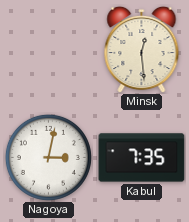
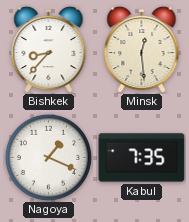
Bishkek: none -> 8:37
Nagoya: 3:02 -> 1:19
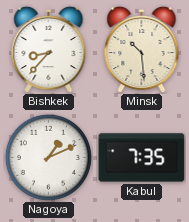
Minsk: 12:29 -> 10:29
Nagoya: 1:19 -> 1:11
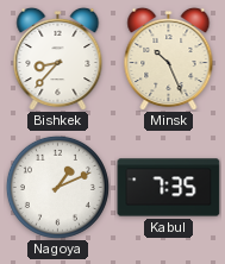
Minsk: 10:29 -> 10:26
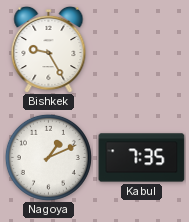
Bishkek: 8:37 -> 9:25
Minsk: 10:26 -> none
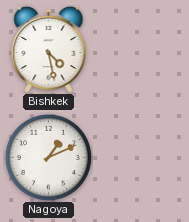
Bishkek: 9:25 -> 4:28
Kabul: 7:35 -> none
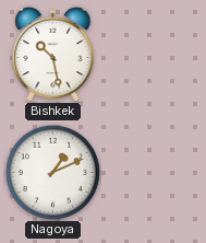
Bishkek: 4:28 -> 10:28
